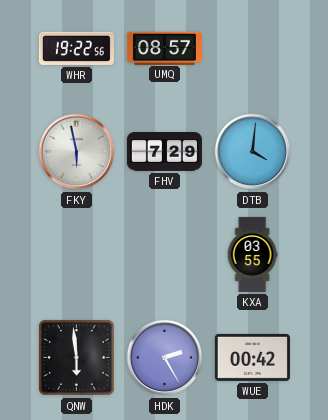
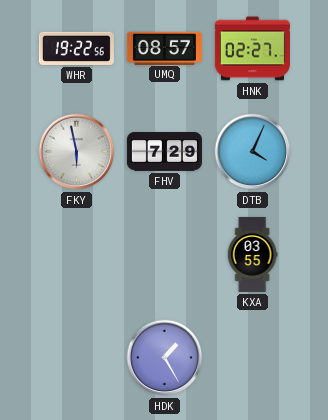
HNK: none -> 02:27
DTB: 4:01 -> 4:04
QNW: 5:59 -> none
HDK: 2:25 -> 1:25
WUE: 00:42 -> none
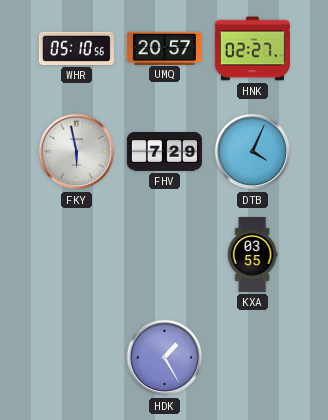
WHR: 19:22 -> 05:10
UMQ: 08:57 -> 20:57
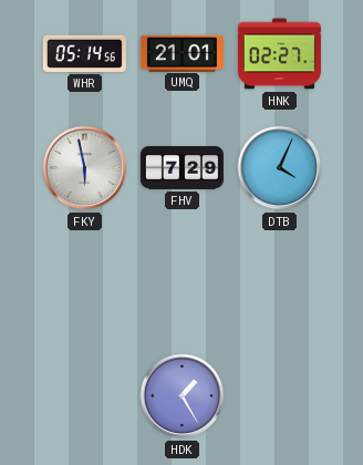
WHR: 05:10 -> 05:14
UMQ: 20:57 -> 21:01
KXA: 03:55 -> none
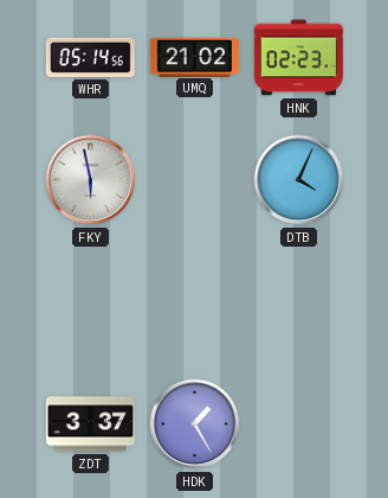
UMQ: 21:01 -> 21:02
HNK: 02:27 -> 02:23
FHV: 7:29 -> none
ZDT: none -> 3:37
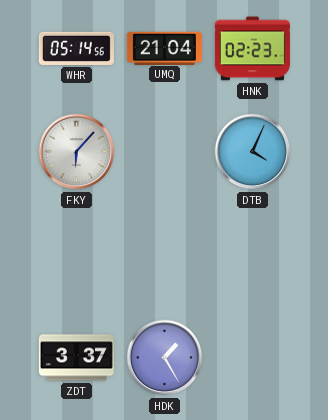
UMQ: 21:02 -> 21:04
FKY: 5:58 -> 6:07
